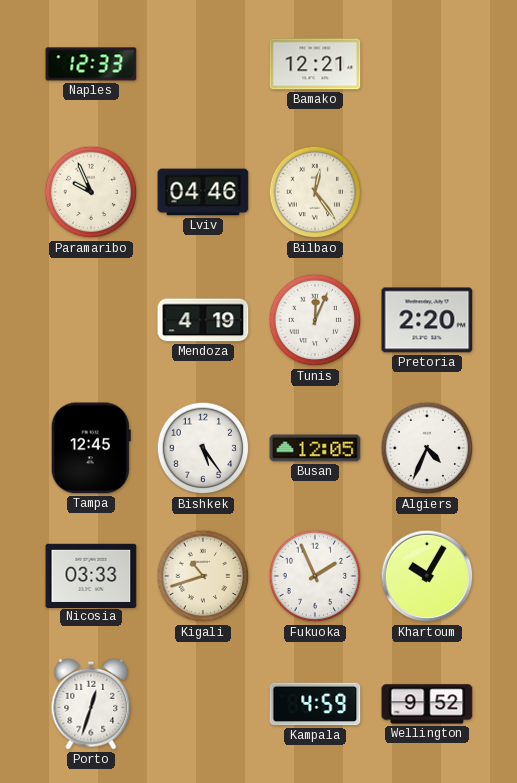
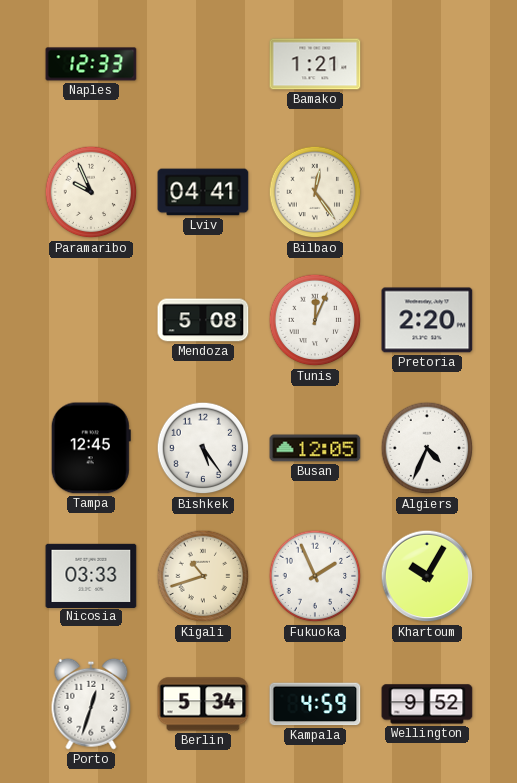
Bamako: 12:21 -> 1:21
Lviv: 04:46 -> 04:41
Mendoza: 4:19 -> 5:08
Berlin: none -> 5:34
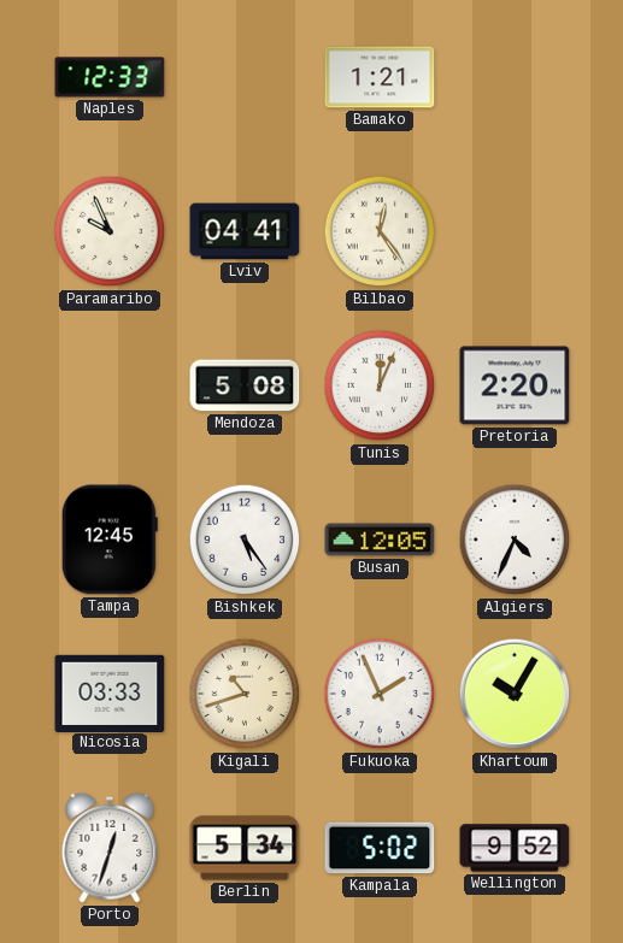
Kampala: 4:59 -> 5:02
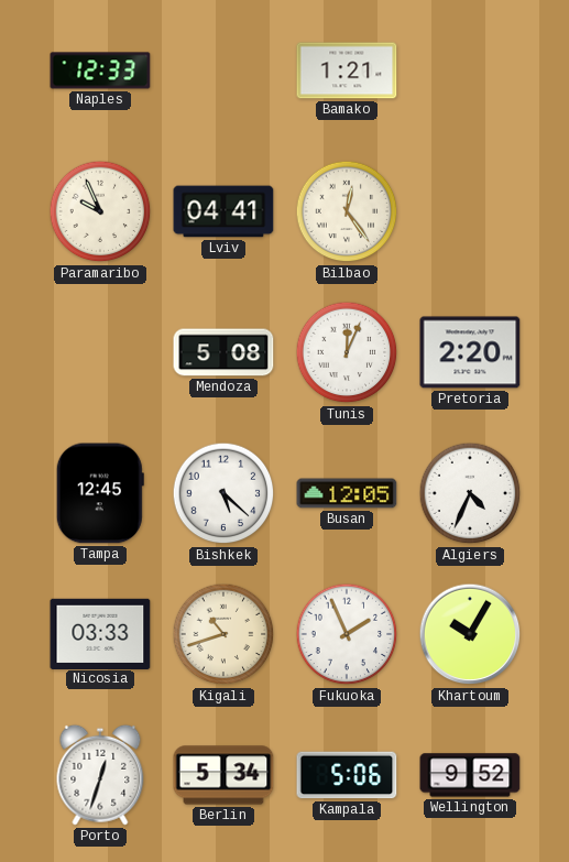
Bishkek: 5:24 -> 5:22
Kampala: 5:02 -> 5:06
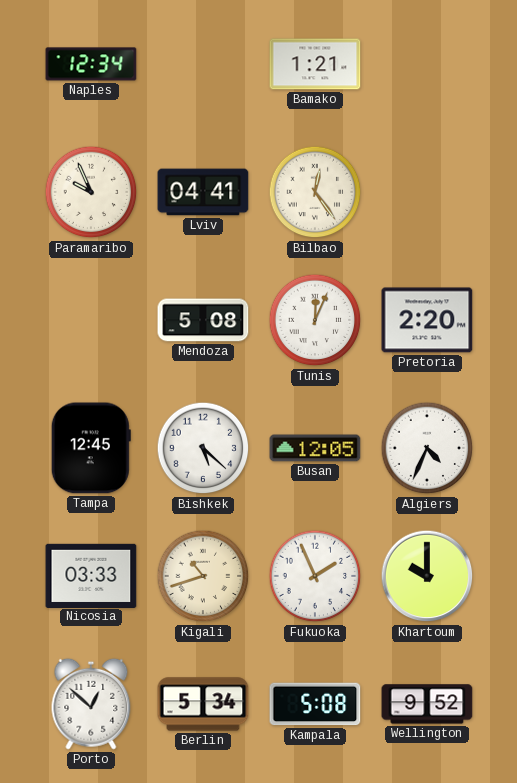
Naples: 12:33 -> 12:34
Khartoum: 10:05 -> 10:00
Porto: 12:33 -> 12:52
Kampala: 5:06 -> 5:08
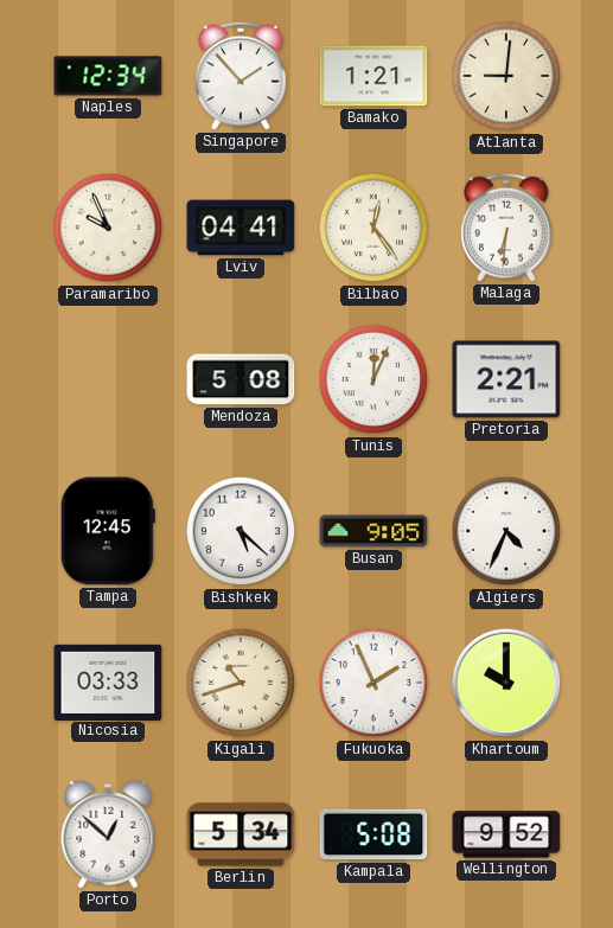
Singapore: none -> 1:53
Atlanta: none -> 9:01
Malaga: none -> 6:31
Pretoria: 2:20 -> 2:21
Busan: 12:05 -> 9:05
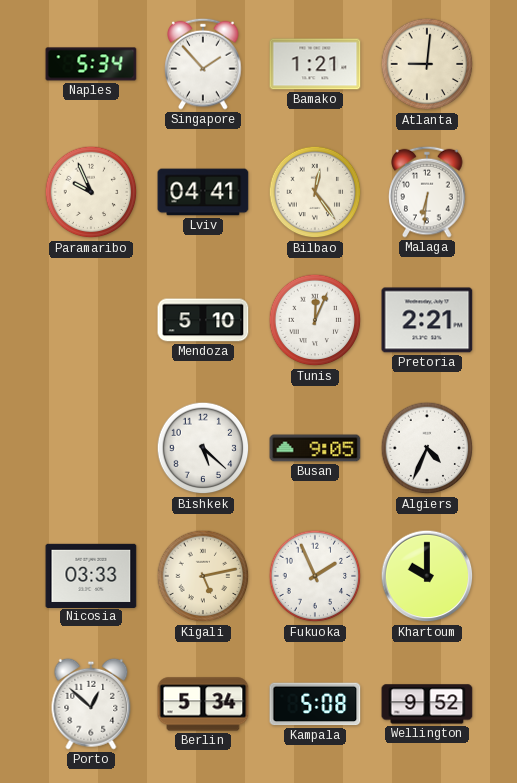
Naples: 12:34 -> 5:34
Mendoza: 5:08 -> 5:10
Tampa: 12:45 -> none
Kigali: 10:42 -> 5:13
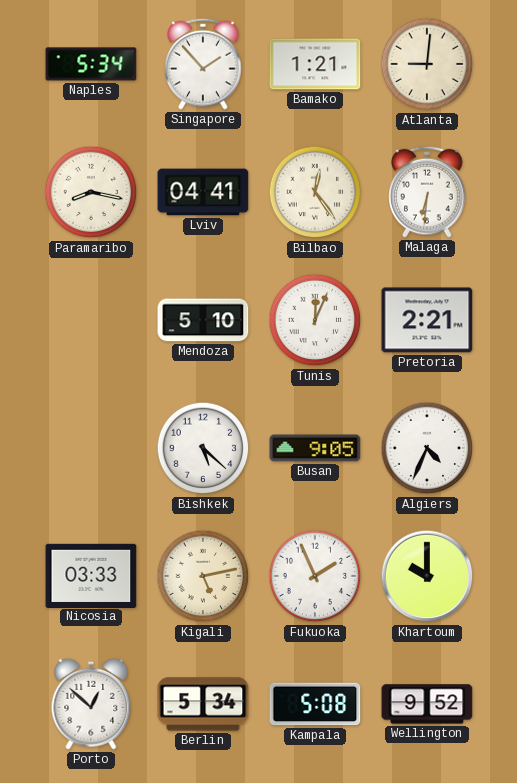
Paramaribo: 9:56 -> 8:17
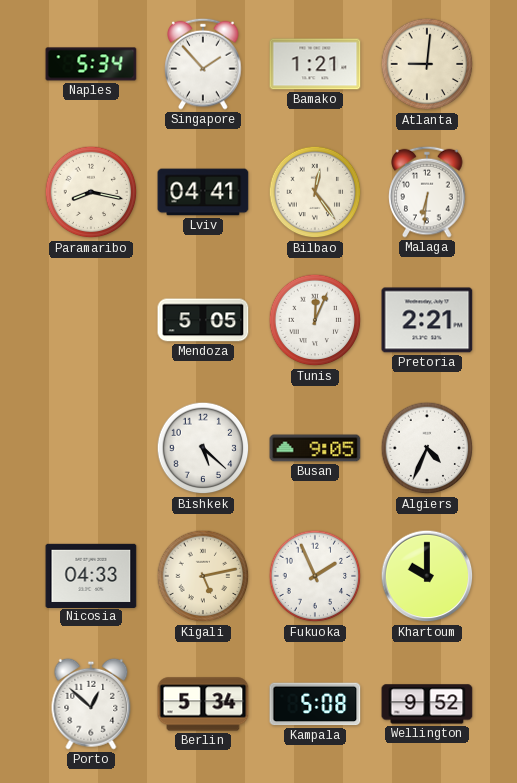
Mendoza: 5:10 -> 5:05
Nicosia: 03:33 -> 04:33
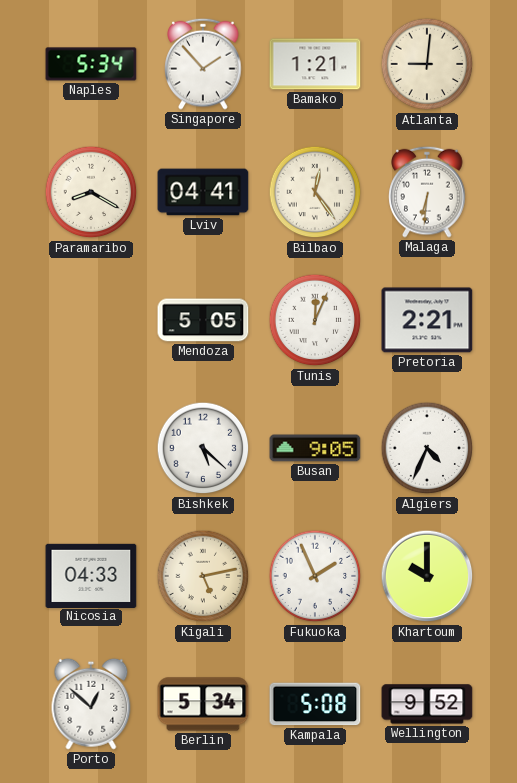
Paramaribo: 8:17 -> 8:20
